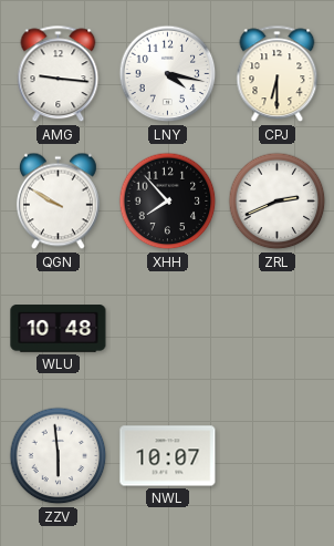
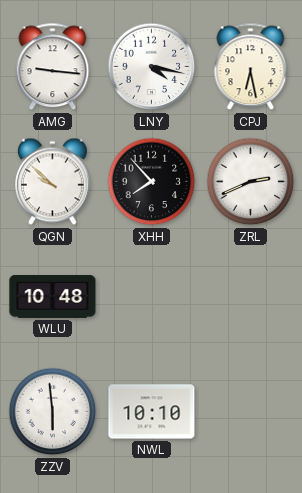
CPJ: 6:30 -> 6:28
QGN: 9:50 -> 9:52
NWL: 10:07 -> 10:10
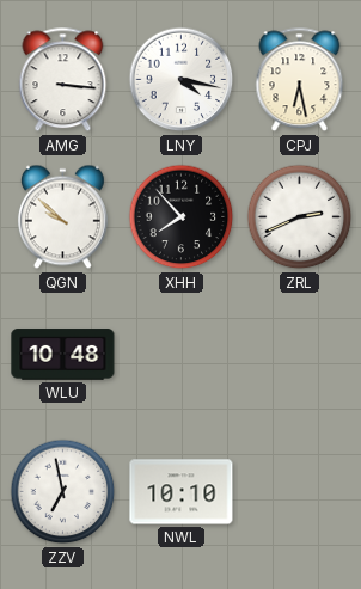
AMG: 9:16 -> 3:16
ZZV: 5:59 -> 6:58
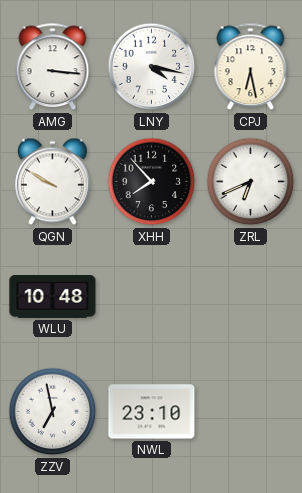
QGN: 9:52 -> 9:50
ZRL: 2:41 -> 6:41
NWL: 10:10 -> 23:10
